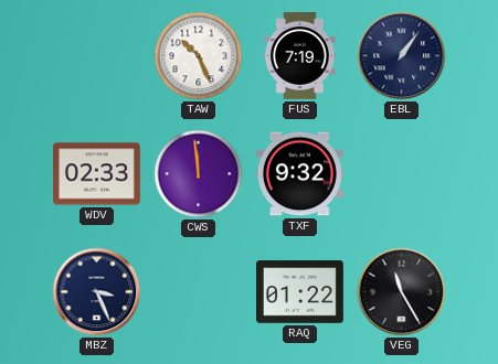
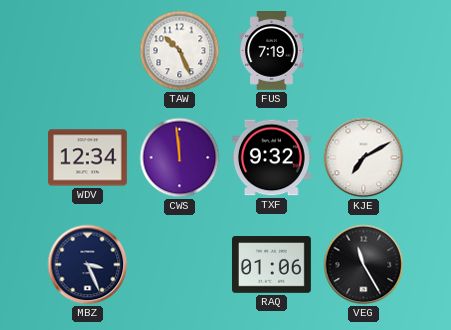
EBL: 1:06 -> none
WDV: 02:33 -> 12:34
KJE: none -> 7:10
RAQ: 01:22 -> 01:06
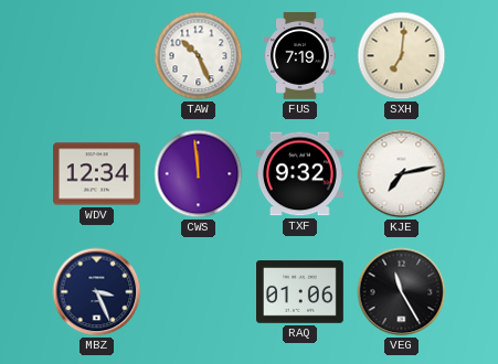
SXH: none -> 7:01
KJE: 7:10 -> 7:13
